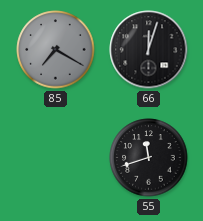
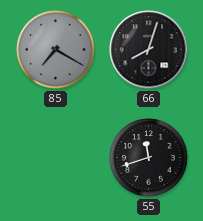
66: 12:03 -> 8:03
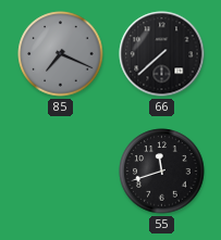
85: 7:20 -> 7:19
66: 8:03 -> 7:38
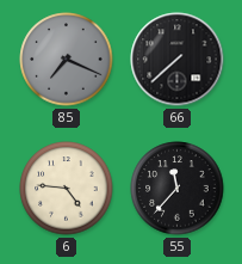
6: none -> 4:46
55: 11:42 -> 11:37
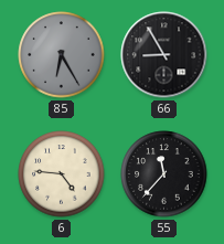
85: 7:19 -> 6:25
66: 7:38 -> 8:55
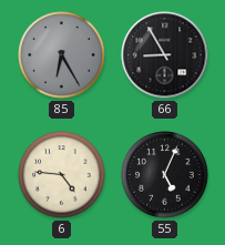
55: 11:37 -> 5:04
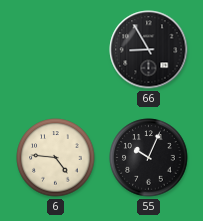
85: 6:25 -> none
55: 5:04 -> 10:04
